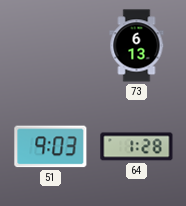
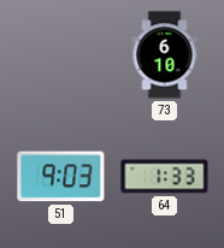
73: 6:13 -> 6:10
64: 1:28 -> 1:33
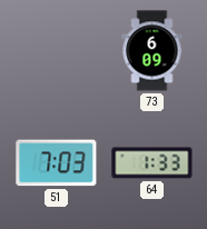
73: 6:10 -> 6:09
51: 9:03 -> 7:03
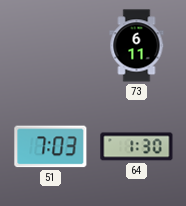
73: 6:09 -> 6:11
64: 1:33 -> 1:30
